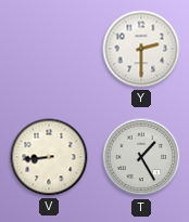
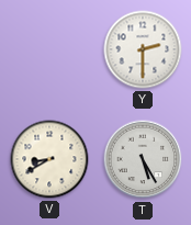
V: 8:44 -> 8:40
T: 1:25 -> 5:25
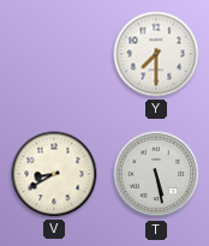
Y: 2:30 -> 7:30
T: 5:25 -> 5:28
